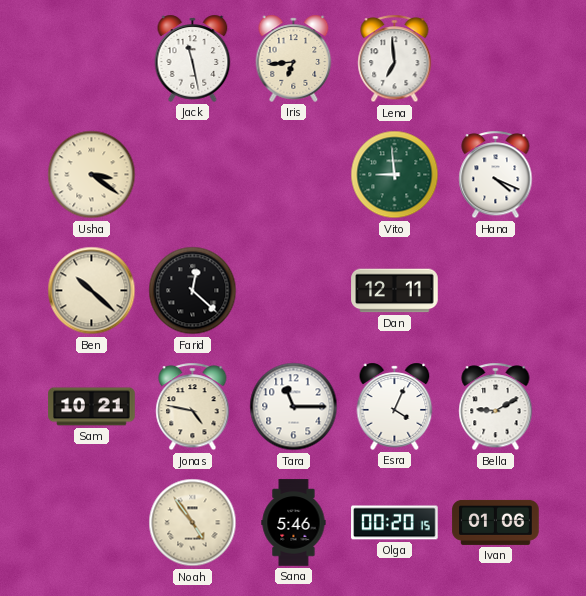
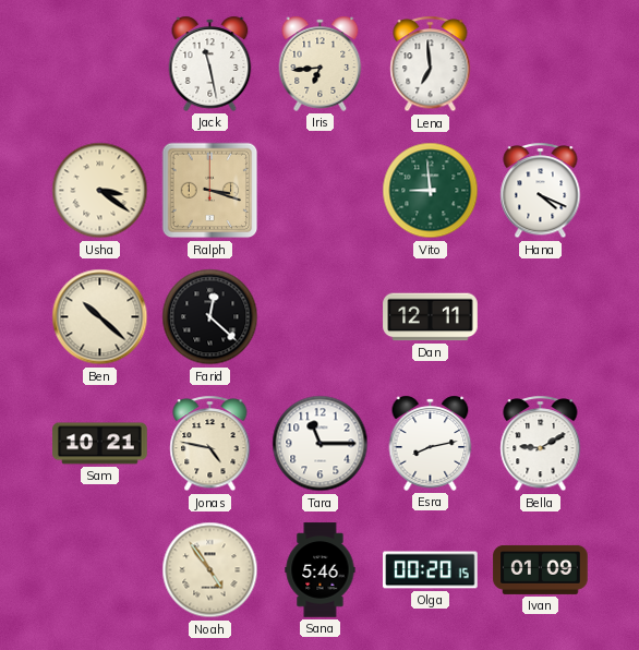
Ralph: none -> 3:18
Esra: 4:04 -> 8:13
Ivan: 01:06 -> 01:09
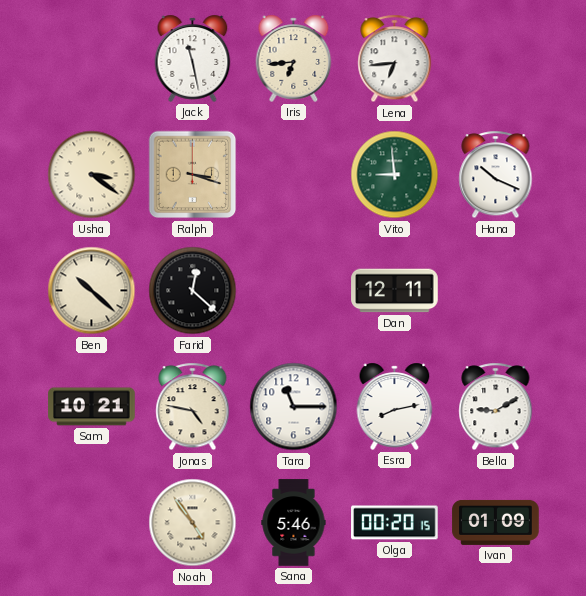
Lena: 6:59 -> 6:44
Hana: 4:19 -> 10:19
